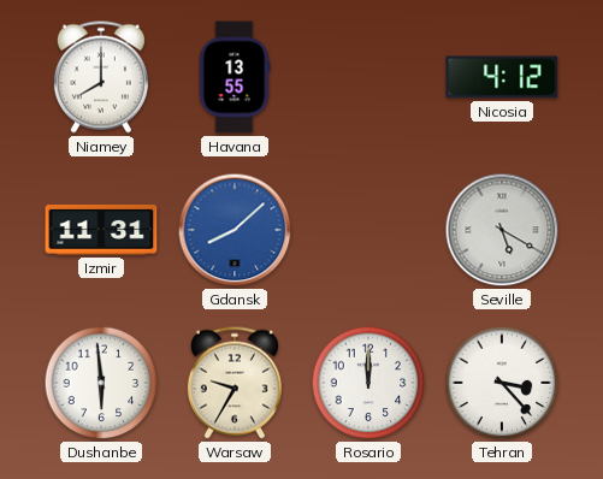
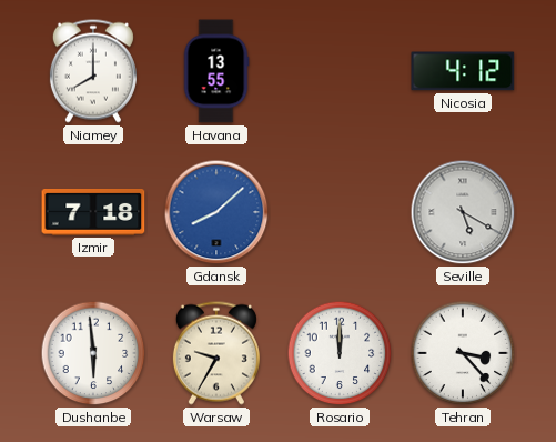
Izmir: 11:31 -> 7:18
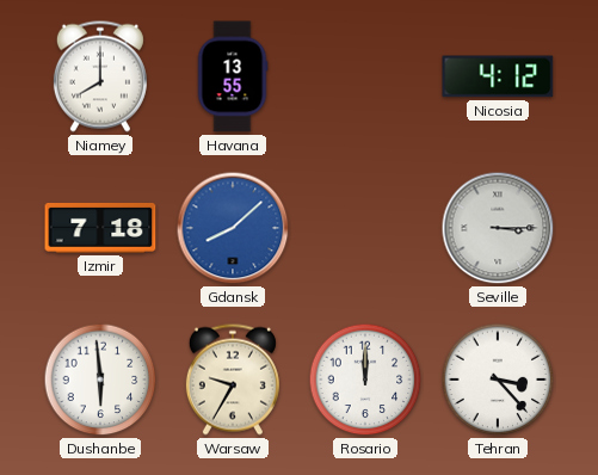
Seville: 5:20 -> 3:15
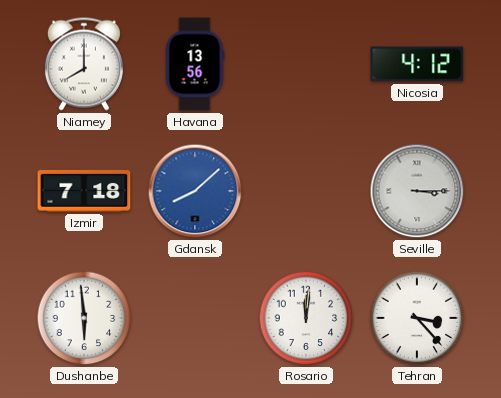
Havana: 13:55 -> 13:56
Warsaw: 9:35 -> none
Rosario: 12:00 -> 12:01
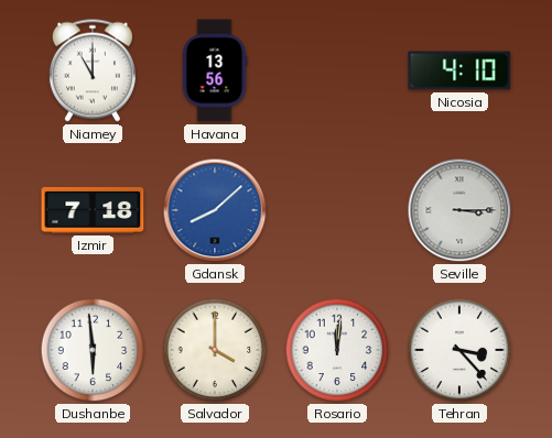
Niamey: 8:00 -> 11:00
Nicosia: 4:12 -> 4:10
Salvador: none -> 4:00
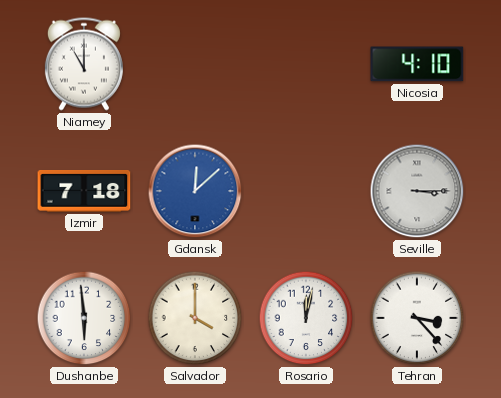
Havana: 13:56 -> none
Gdansk: 8:08 -> 12:08
Rosario: 12:01 -> 12:02
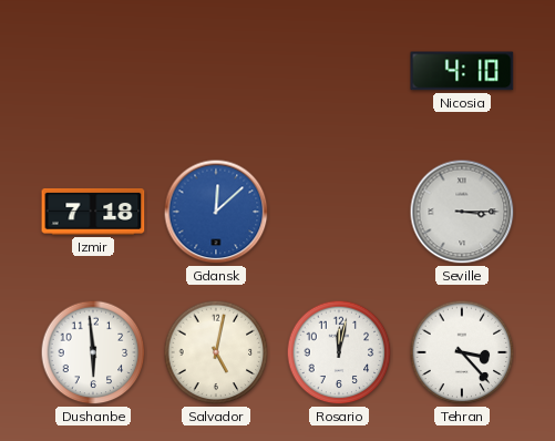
Niamey: 11:00 -> none
Salvador: 4:00 -> 5:02
